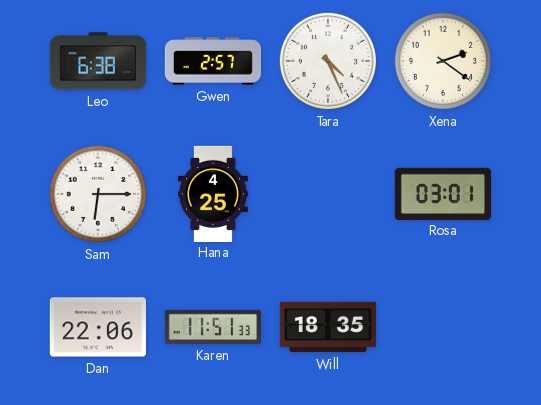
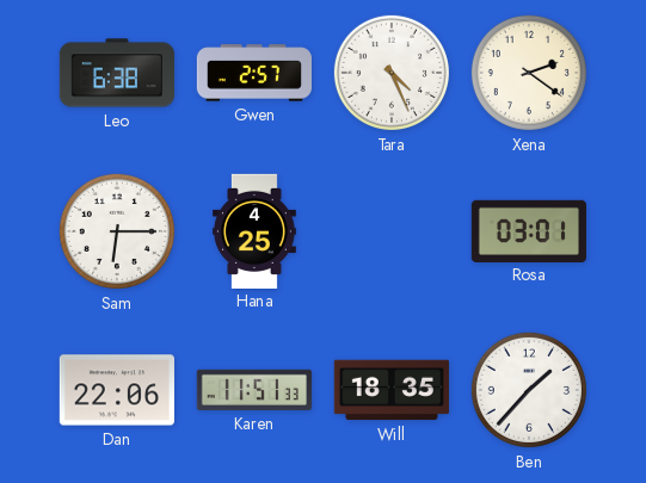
Ben: none -> 1:37
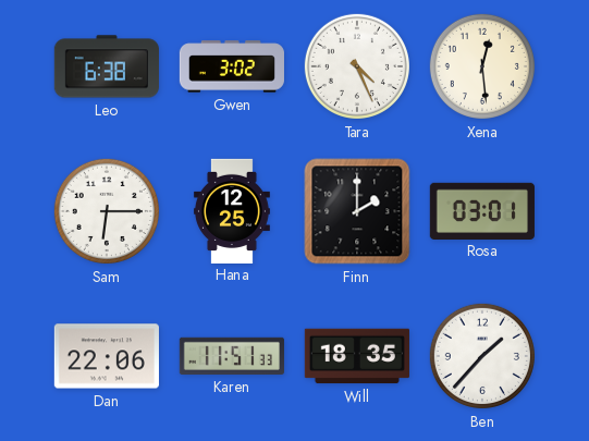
Gwen: 2:57 -> 3:02
Xena: 2:21 -> 12:29
Hana: 4:25 -> 12:25
Finn: none -> 2:00
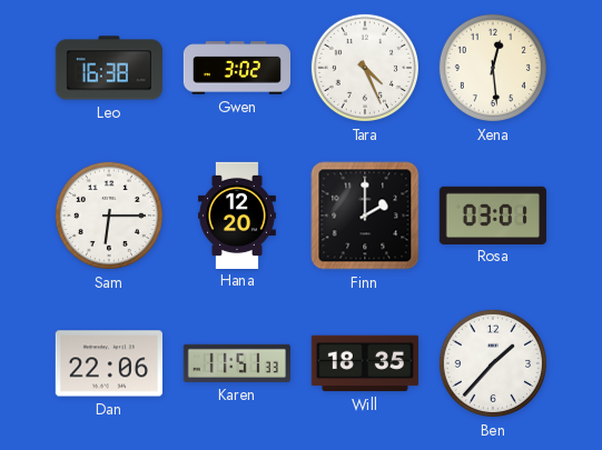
Leo: 6:38 -> 16:38
Hana: 12:25 -> 12:20
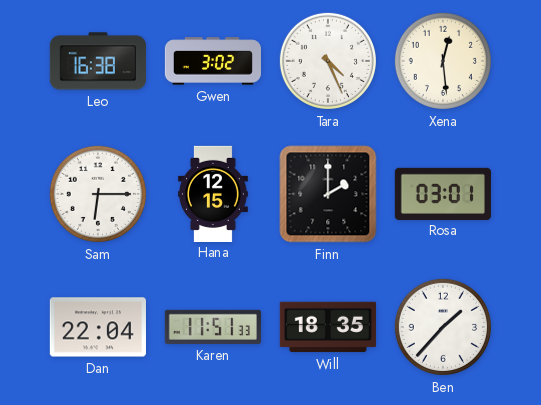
Hana: 12:20 -> 12:15
Dan: 22:06 -> 22:04
